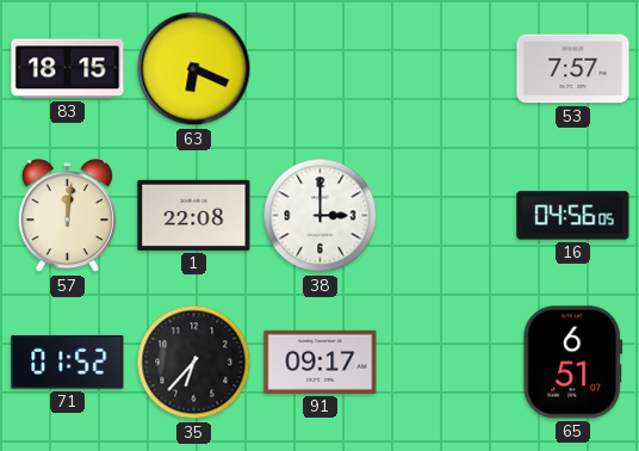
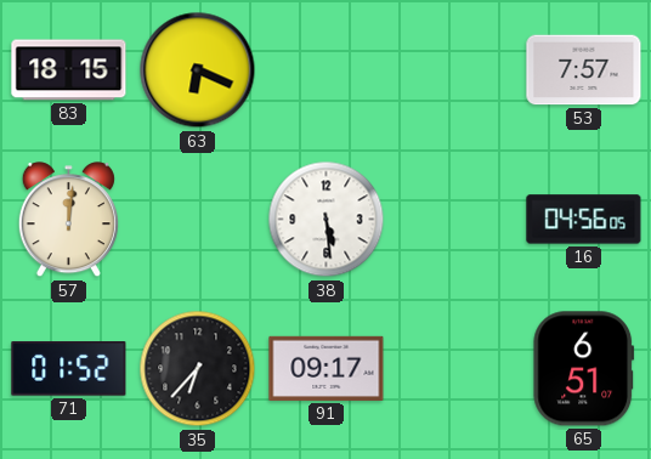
1: 22:08 -> none
38: 3:00 -> 5:29
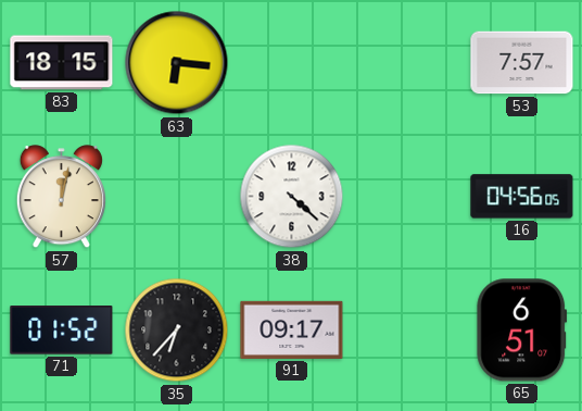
63: 6:19 -> 6:16
57: 12:01 -> 12:02
38: 5:29 -> 4:22
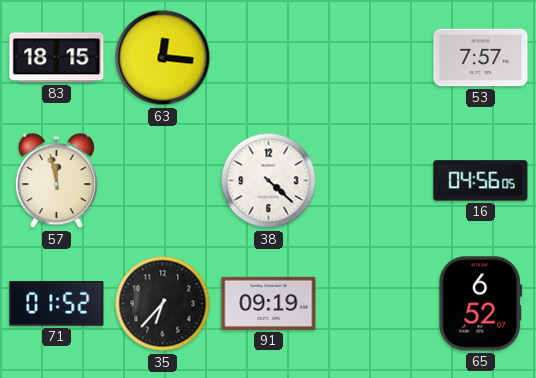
63: 6:16 -> 12:16
57: 12:02 -> 11:58
91: 09:17 -> 09:19
65: 6:51 -> 6:52
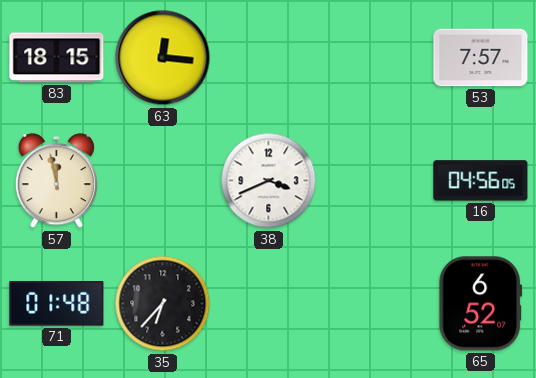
38: 4:22 -> 3:41
71: 01:52 -> 01:48
91: 09:19 -> none
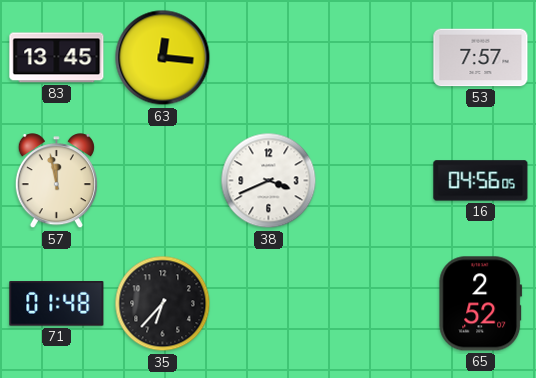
83: 18:15 -> 13:45
65: 6:52 -> 2:52
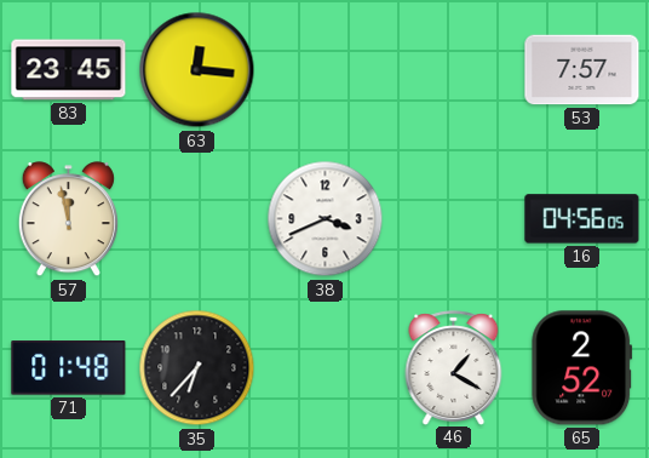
83: 13:45 -> 23:45
46: none -> 1:20
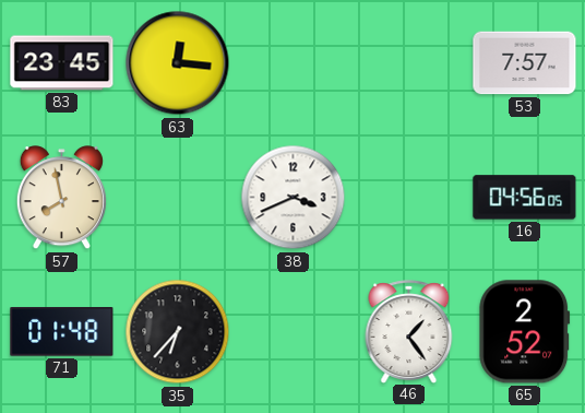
57: 11:58 -> 7:58
46: 1:20 -> 1:24
